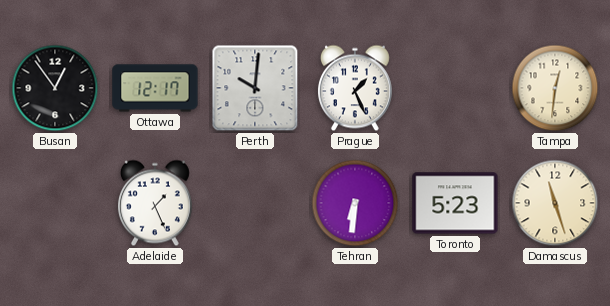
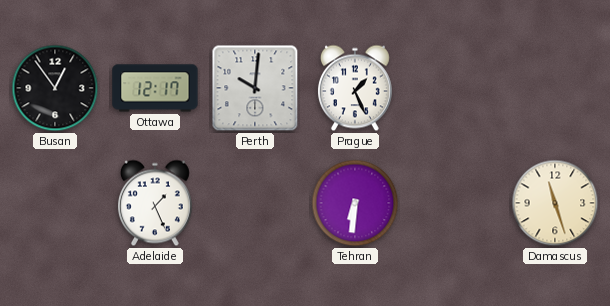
Tampa: 12:31 -> none
Toronto: 5:23 -> none
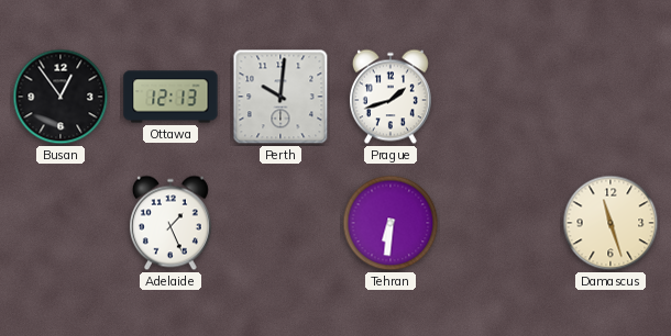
Ottawa: 12:17 -> 12:13
Prague: 1:26 -> 1:42
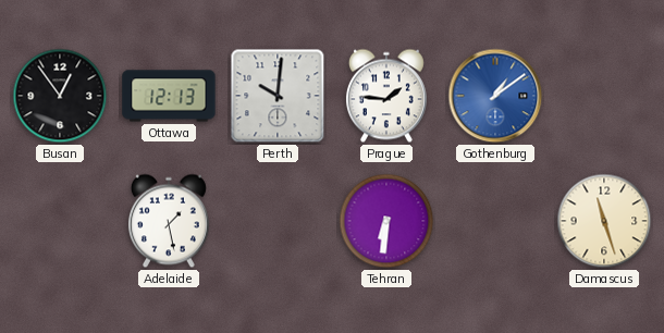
Prague: 1:42 -> 1:46
Gothenburg: none -> 1:09
Adelaide: 1:26 -> 1:28
